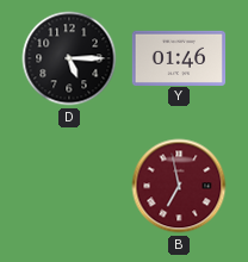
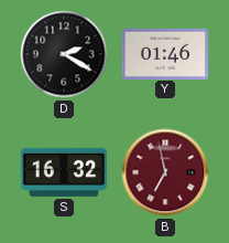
D: 5:15 -> 2:20
S: none -> 16:32
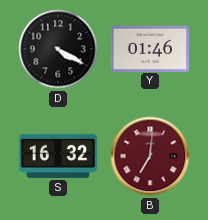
D: 2:20 -> 4:20
B: 6:58 -> 7:01
